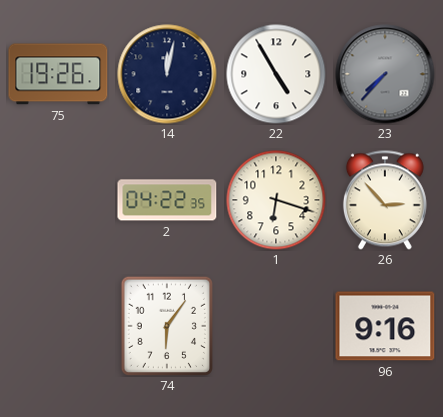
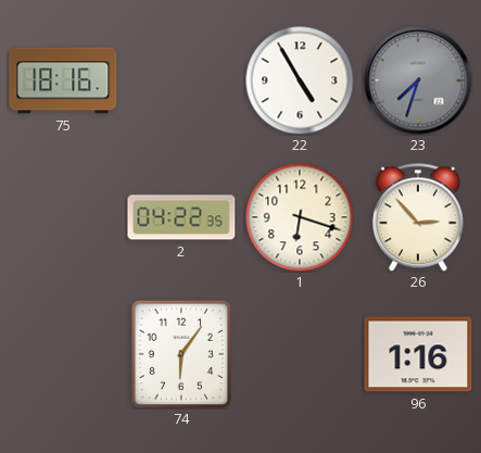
75: 19:26 -> 18:16
14: 12:02 -> none
23: 7:37 -> 7:33
96: 9:16 -> 1:16
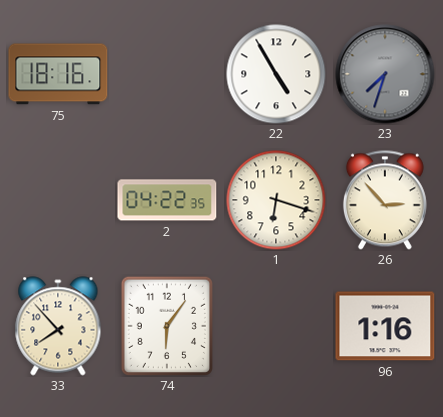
33: none -> 7:53
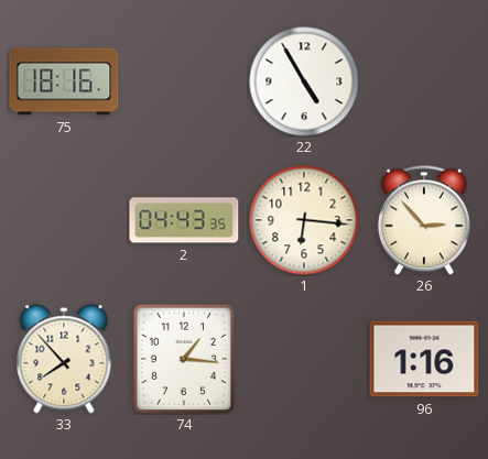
23: 7:33 -> none
2: 04:22 -> 04:43
1: 6:18 -> 6:16
74: 6:06 -> 1:16
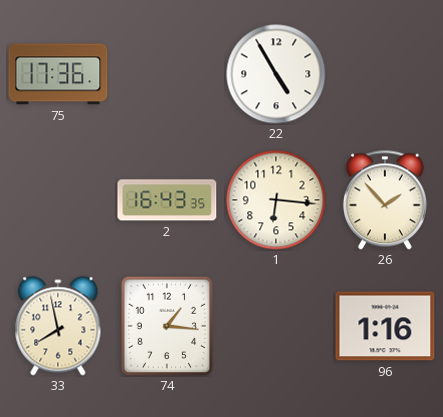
75: 18:16 -> 17:36
2: 04:43 -> 16:43
26: 2:53 -> 1:53
33: 7:53 -> 7:58
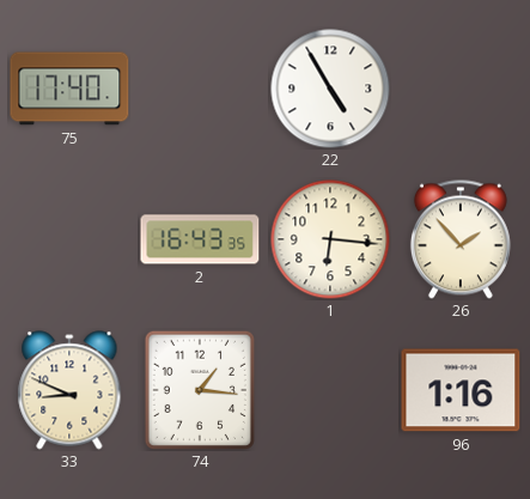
75: 17:36 -> 17:40
33: 7:58 -> 8:49
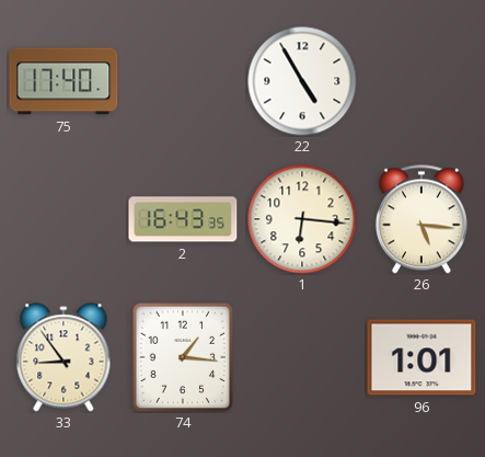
26: 1:53 -> 5:16
33: 8:49 -> 8:54
96: 1:16 -> 1:01
